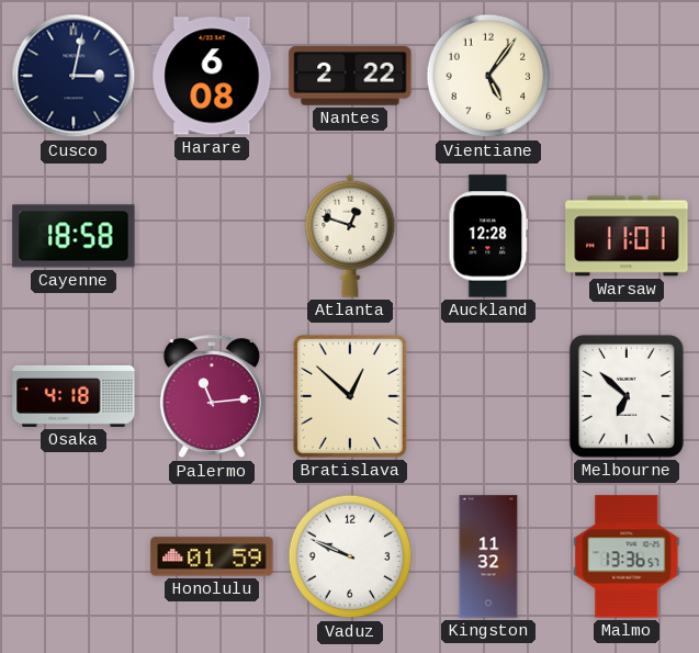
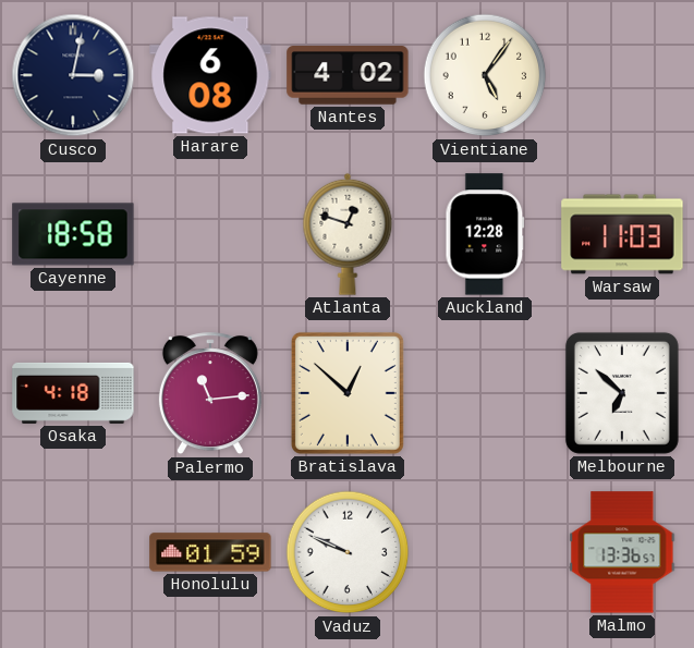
Nantes: 2:22 -> 4:02
Warsaw: 11:01 -> 11:03
Kingston: 11:32 -> none
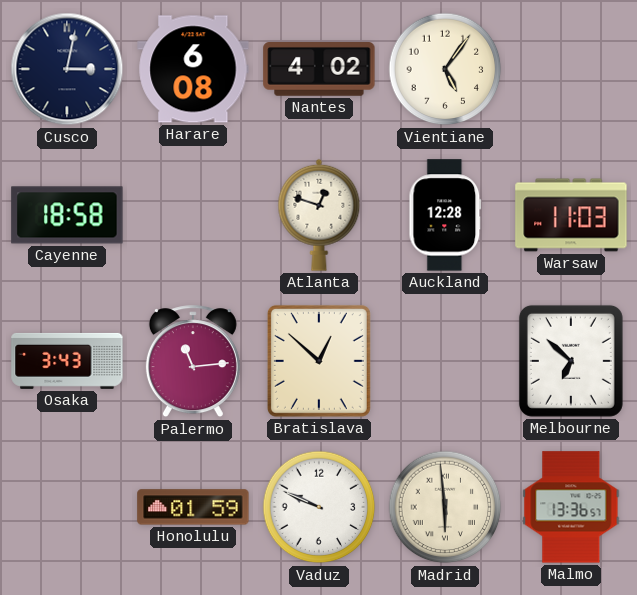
Osaka: 4:18 -> 3:43
Madrid: none -> 5:59
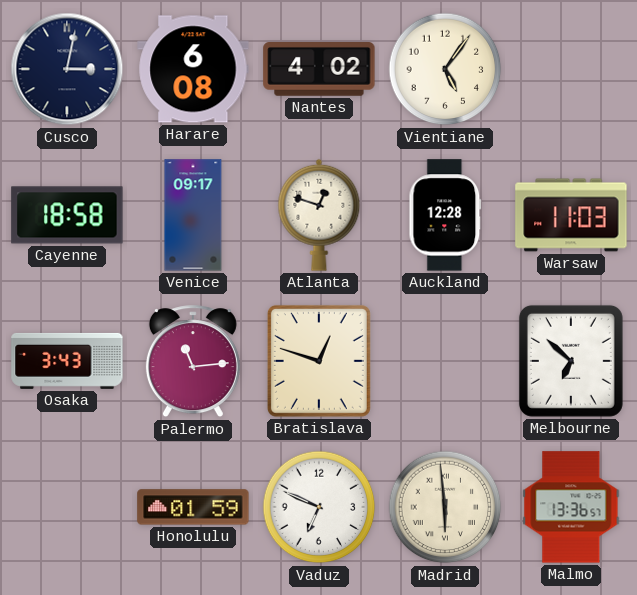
Venice: none -> 09:17
Bratislava: 12:52 -> 12:48
Vaduz: 9:49 -> 6:49
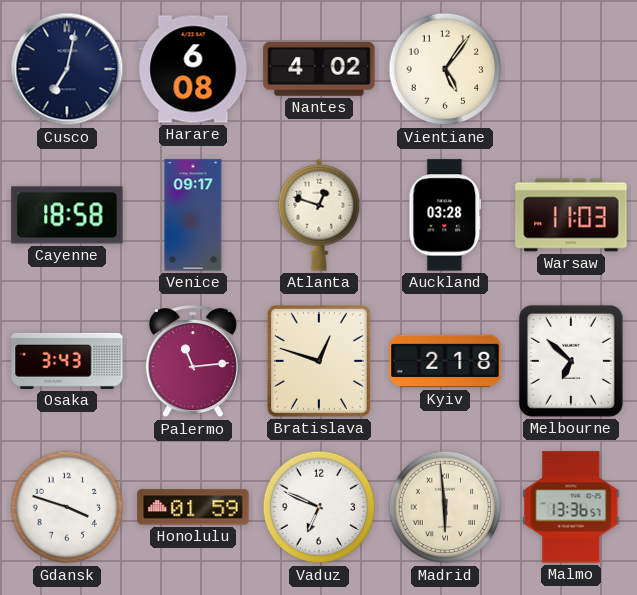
Cusco: 3:02 -> 7:02
Auckland: 12:28 -> 03:28
Kyiv: none -> 2:18
Gdansk: none -> 3:48
